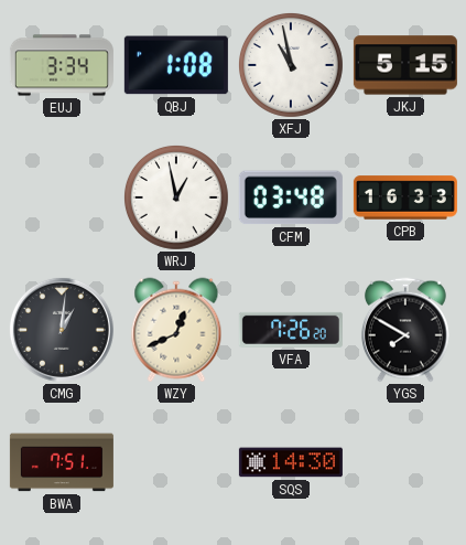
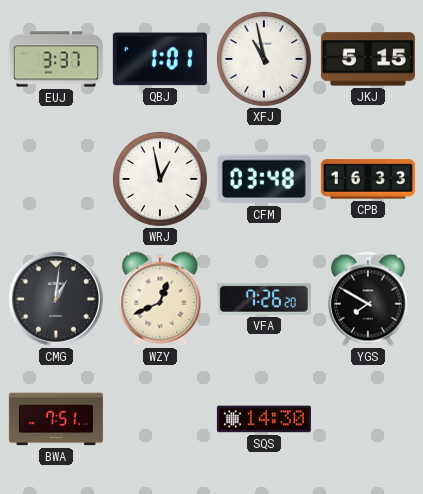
EUJ: 3:34 -> 3:37
QBJ: 1:08 -> 1:01
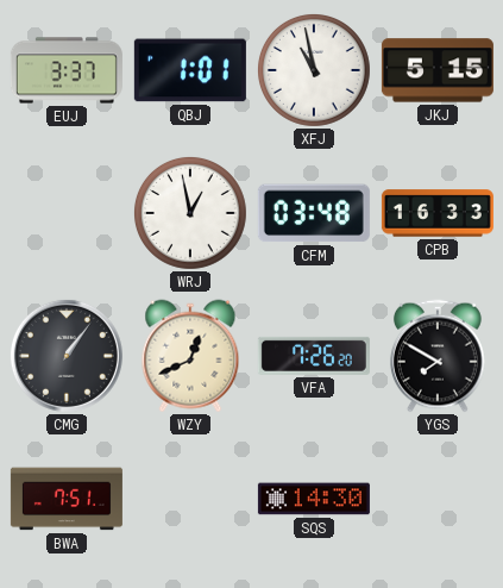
CMG: 1:01 -> 1:06
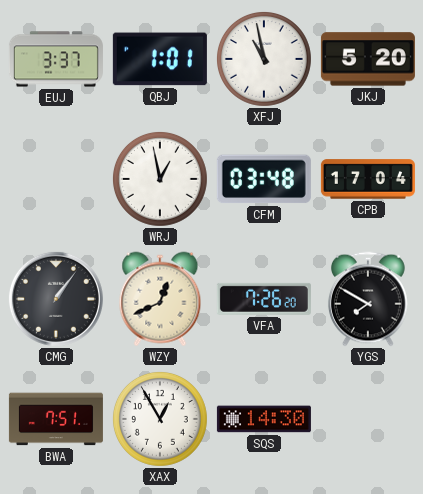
JKJ: 5:15 -> 5:20
CPB: 16:33 -> 17:04
XAX: none -> 12:55
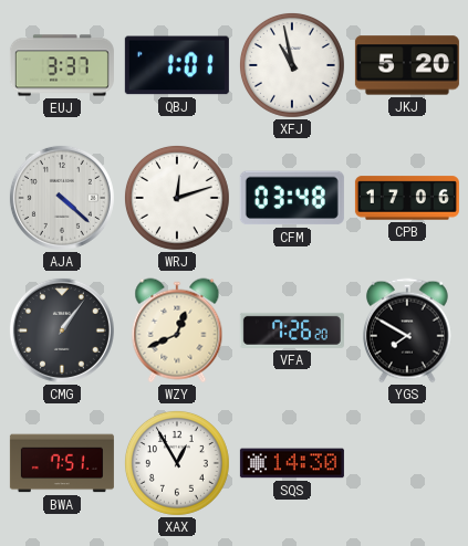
AJA: none -> 4:22
WRJ: 12:58 -> 12:12
CPB: 17:04 -> 17:06
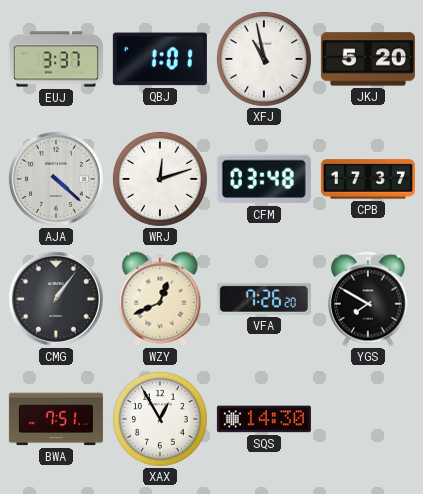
CPB: 17:06 -> 17:37
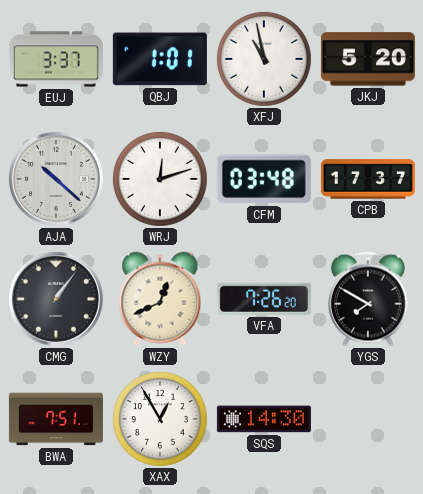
AJA: 4:22 -> 10:22
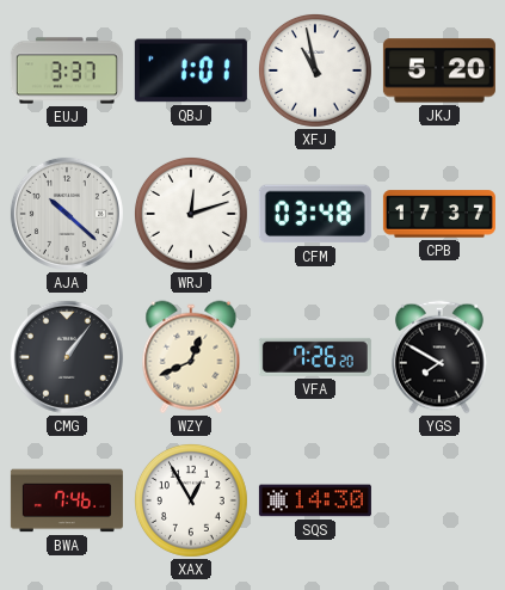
BWA: 7:51 -> 7:46
